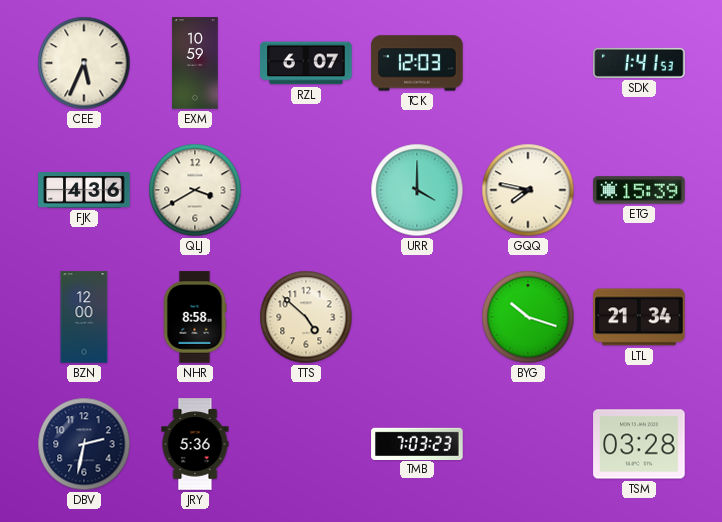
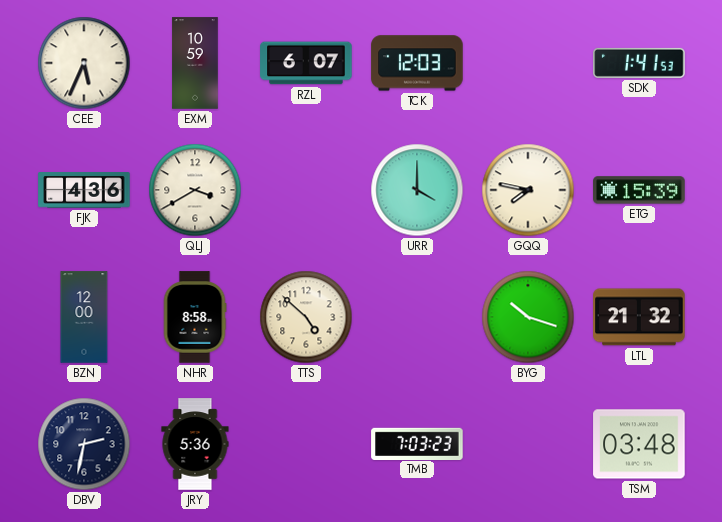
LTL: 21:34 -> 21:32
TSM: 03:28 -> 03:48
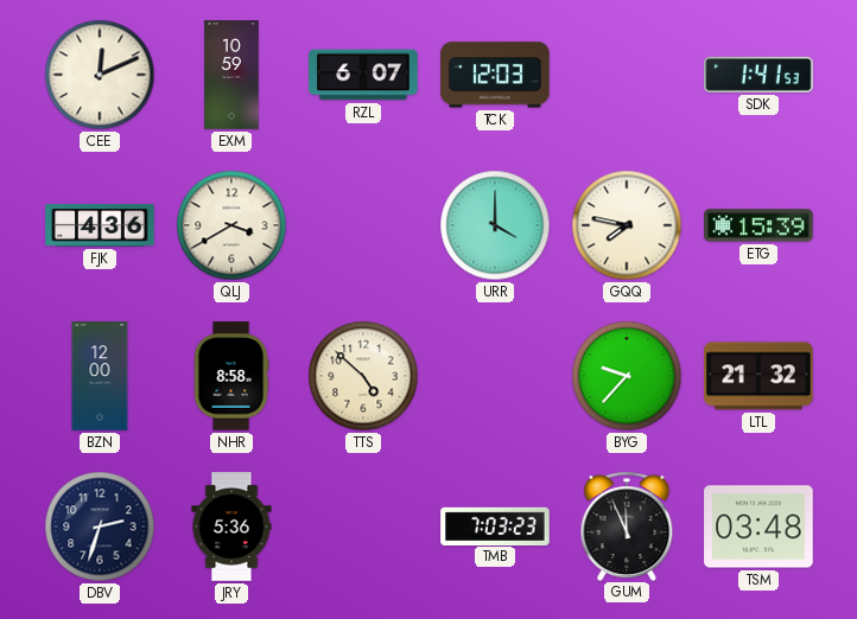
CEE: 5:34 -> 12:11
BYG: 10:18 -> 9:37
DBV: 2:32 -> 2:33
GUM: none -> 11:56
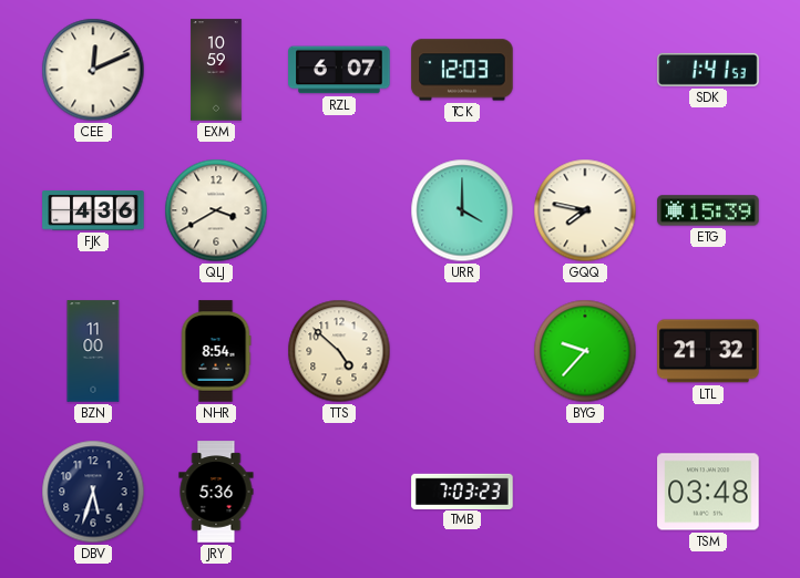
BZN: 12:00 -> 11:00
NHR: 8:58 -> 8:54
DBV: 2:33 -> 5:33
GUM: 11:56 -> none
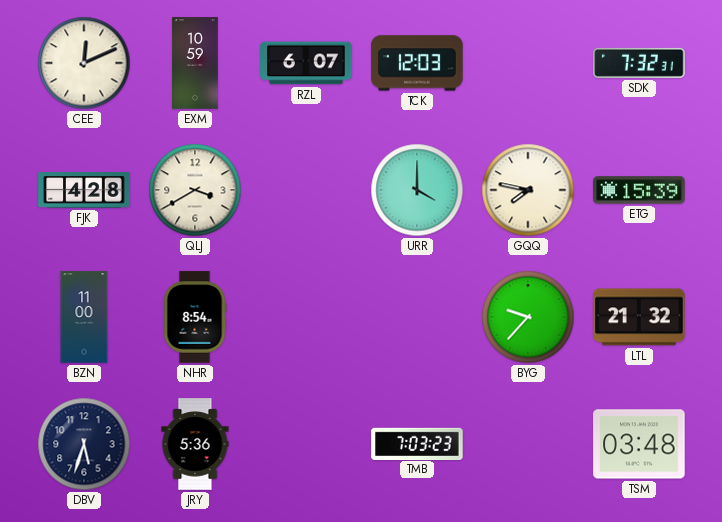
SDK: 1:41 -> 7:32
FJK: 4:36 -> 4:28
TTS: 4:52 -> none
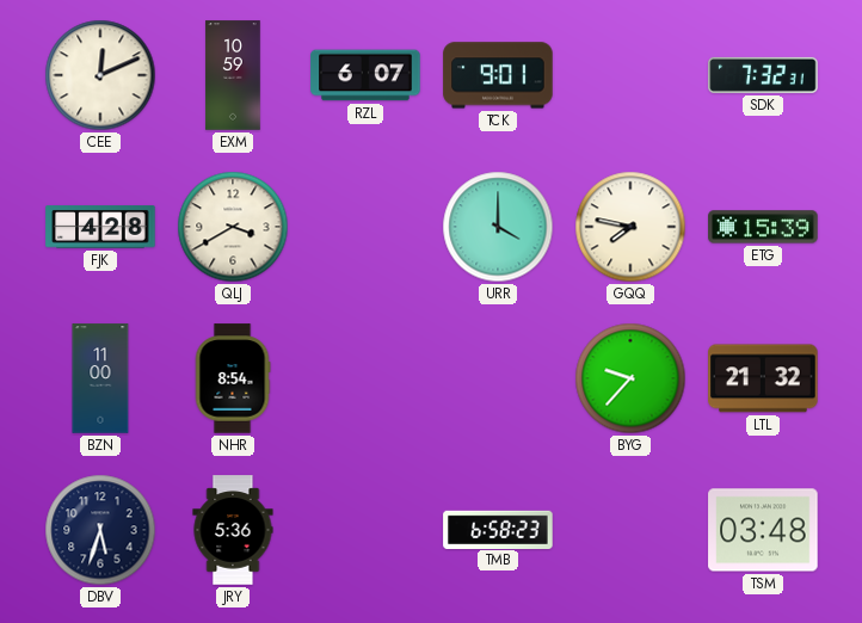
TCK: 12:03 -> 9:01
TMB: 7:03 -> 6:58
